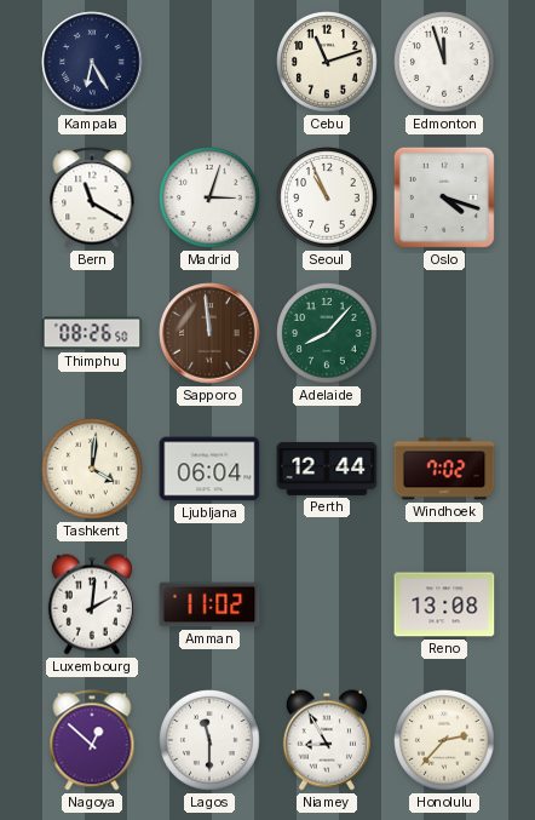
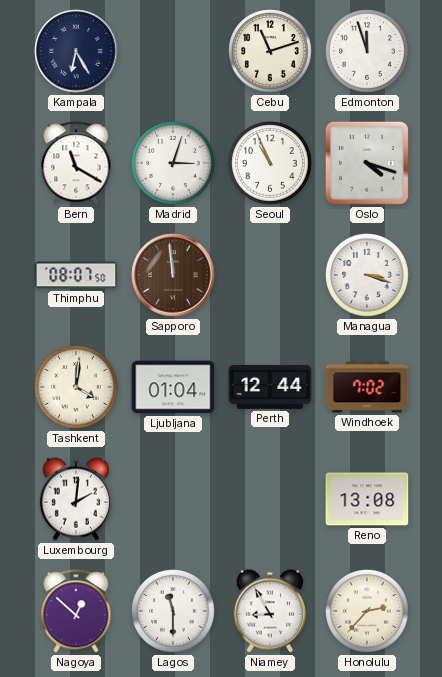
Thimphu: 08:26 -> 08:07
Adelaide: 8:07 -> none
Managua: none -> 3:18
Ljubljana: 06:04 -> 01:04
Amman: 11:02 -> none
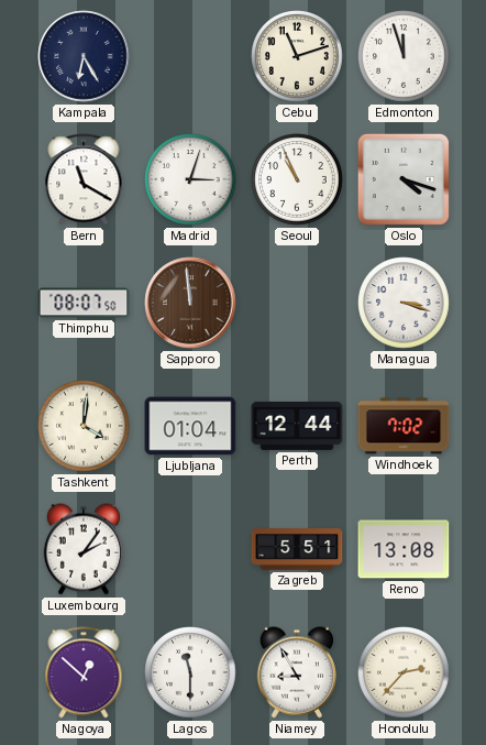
Luxembourg: 2:01 -> 2:06
Zagreb: none -> 5:51
